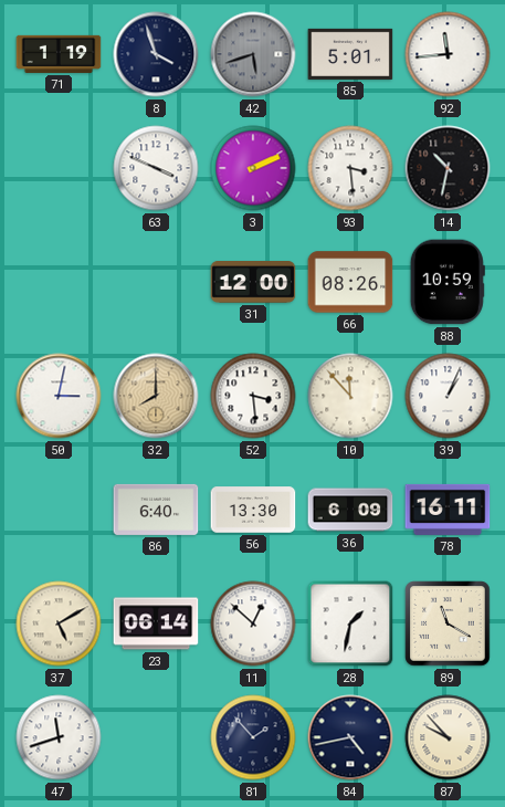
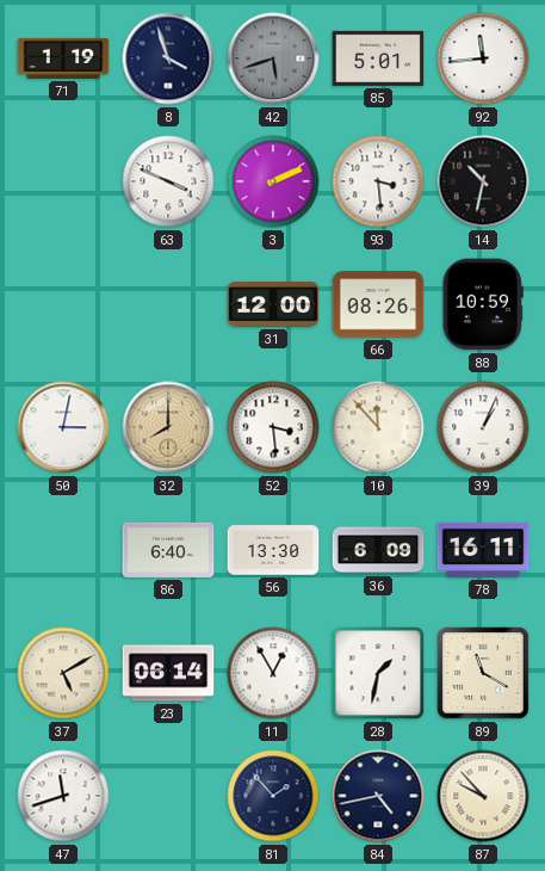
11: 12:52 -> 12:55
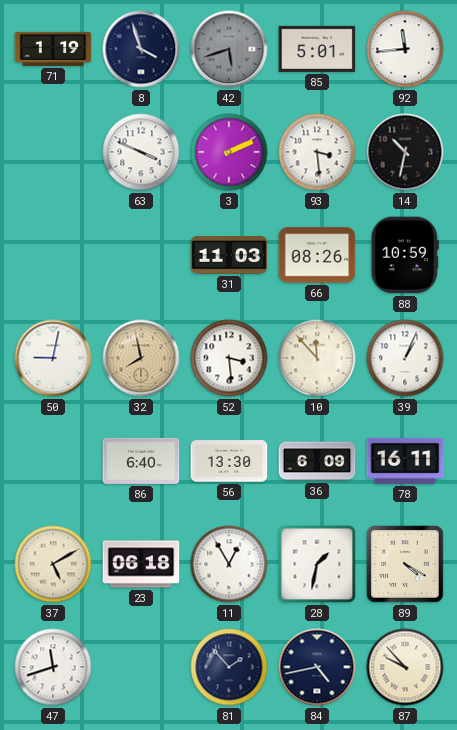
31: 12:00 -> 11:03
50: 3:02 -> 9:02
32: 8:00 -> 7:58
23: 06:14 -> 06:18
89: 11:20 -> 4:20
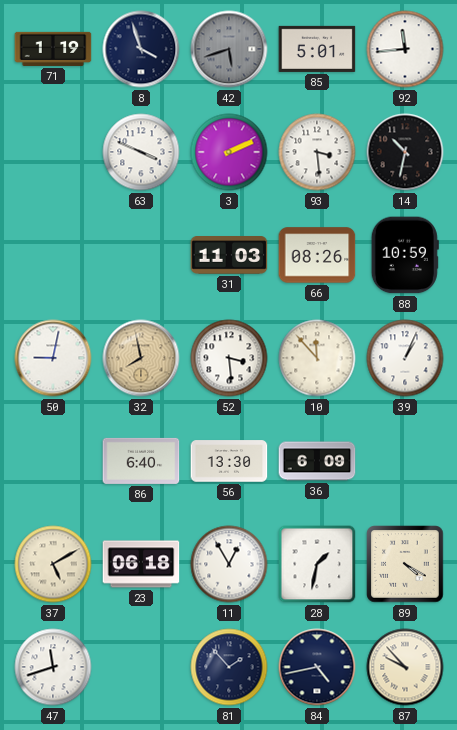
78: 16:11 -> none
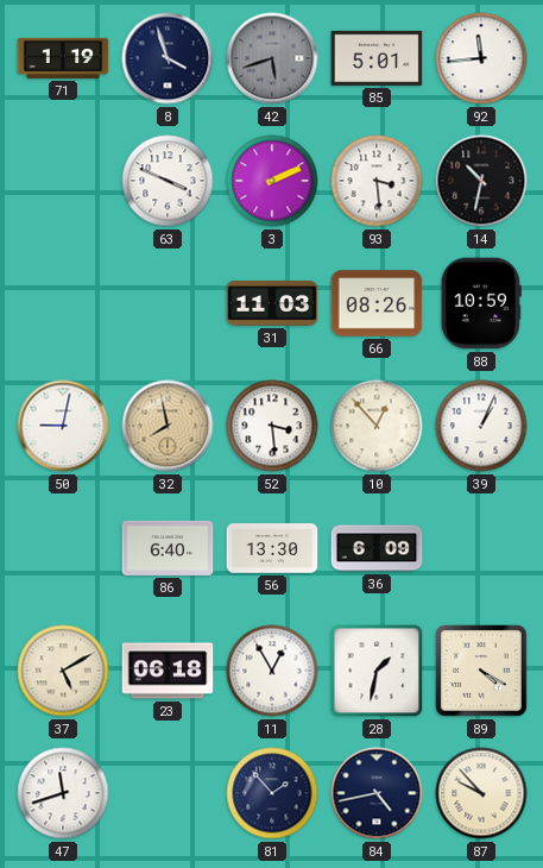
10: 11:53 -> 12:53
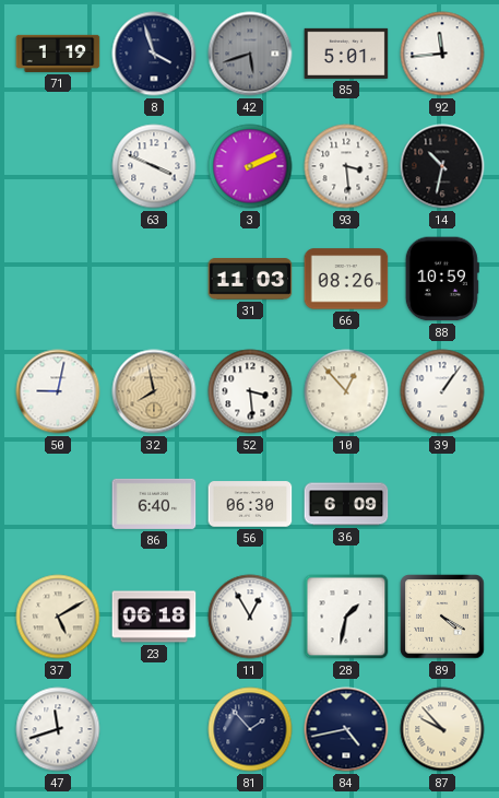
39: 1:04 -> 1:06
56: 13:30 -> 06:30
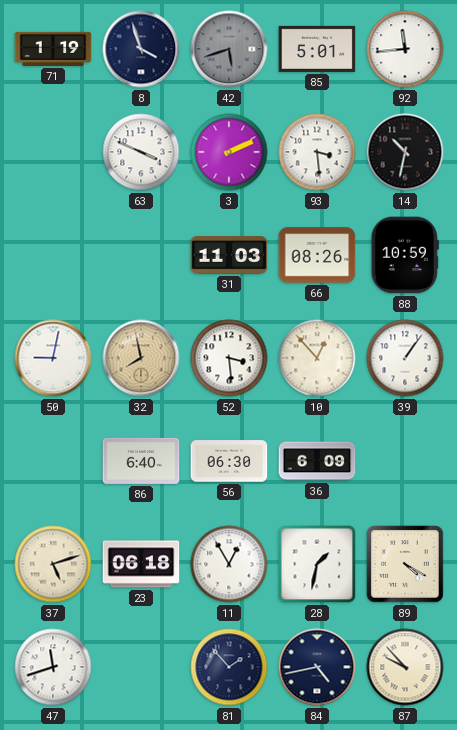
37: 5:10 -> 5:12
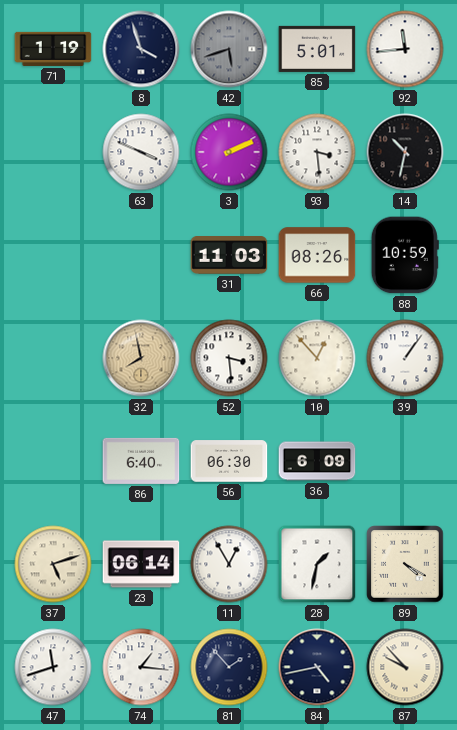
50: 9:02 -> none
23: 06:18 -> 06:14
74: none -> 1:16
